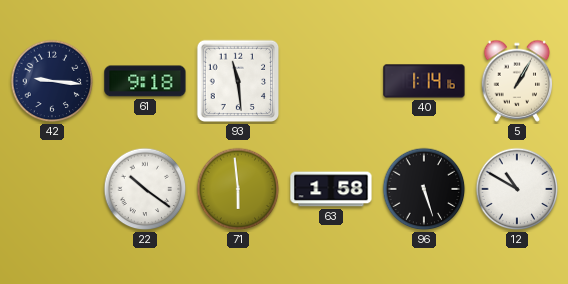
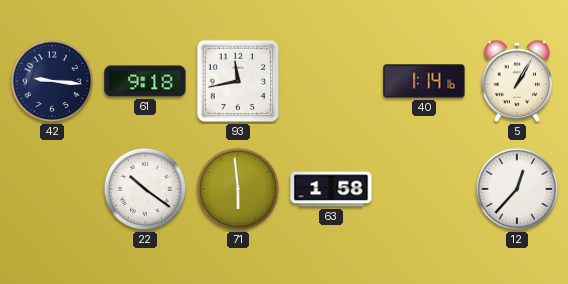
93: 11:29 -> 11:43
96: 5:27 -> none
12: 10:50 -> 12:37
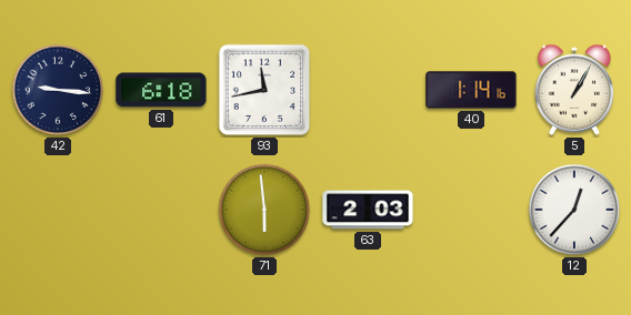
61: 9:18 -> 6:18
22: 10:21 -> none
63: 1:58 -> 2:03
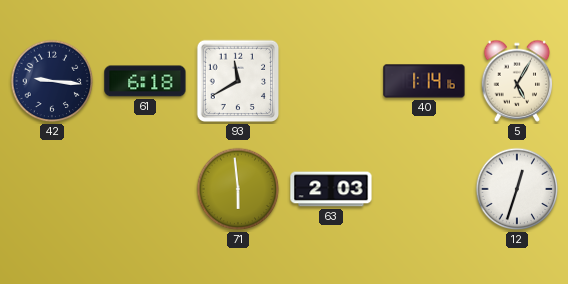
93: 11:43 -> 11:40
5: 1:05 -> 5:05
12: 12:37 -> 12:33
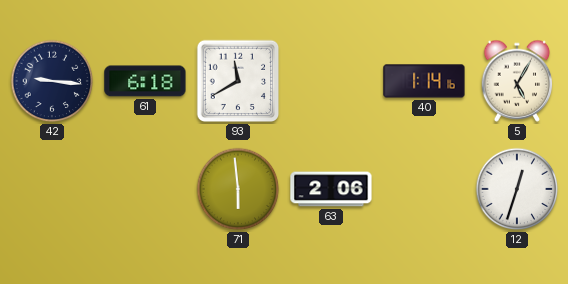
63: 2:03 -> 2:06
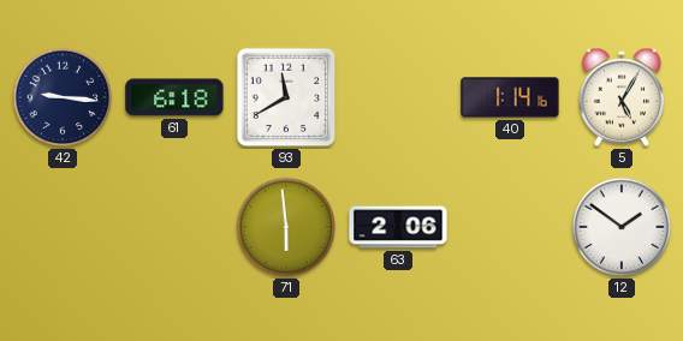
12: 12:33 -> 1:51
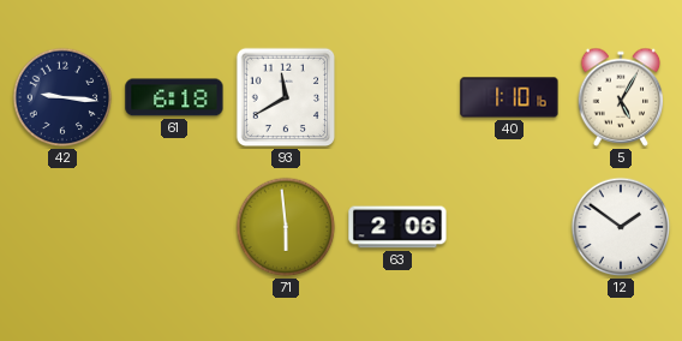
40: 1:14 -> 1:10
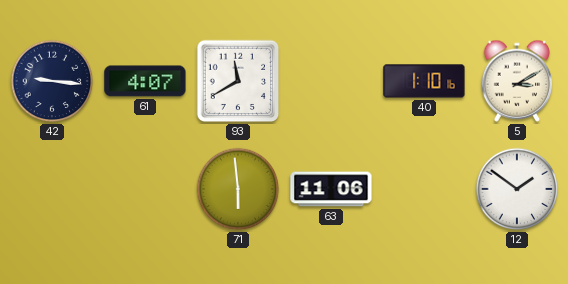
61: 6:18 -> 4:07
5: 5:05 -> 3:10
63: 2:06 -> 11:06
